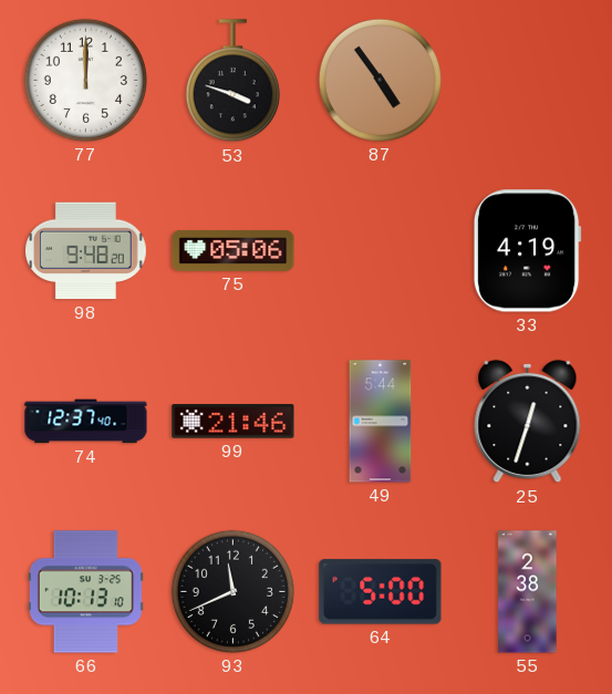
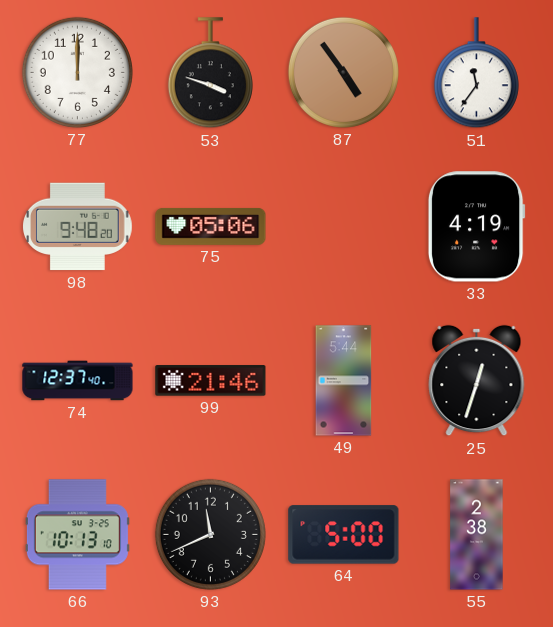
51: none -> 11:36
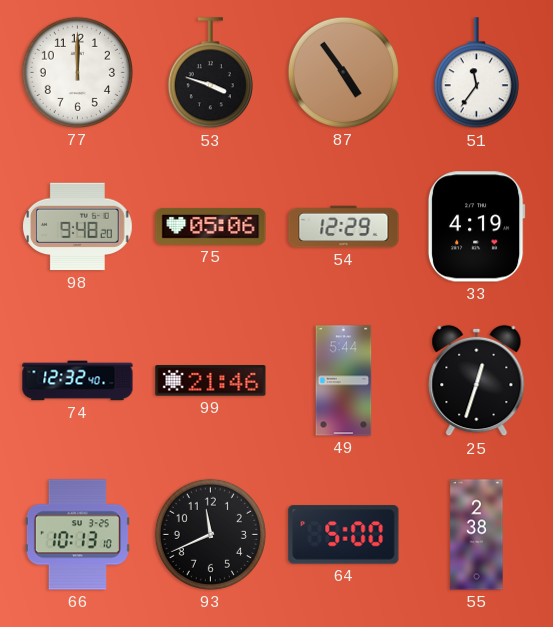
54: none -> 12:29
74: 12:37 -> 12:32
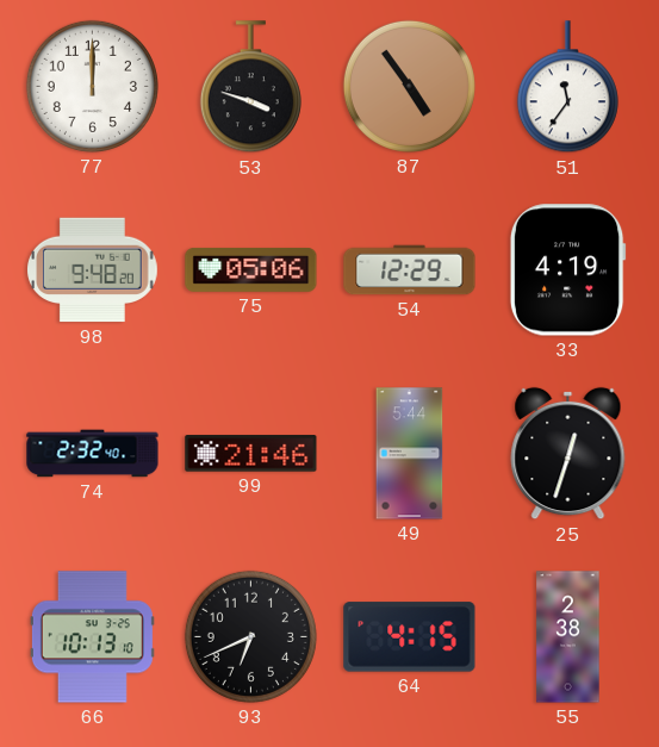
74: 12:32 -> 2:32
93: 11:41 -> 6:41
64: 5:00 -> 4:15
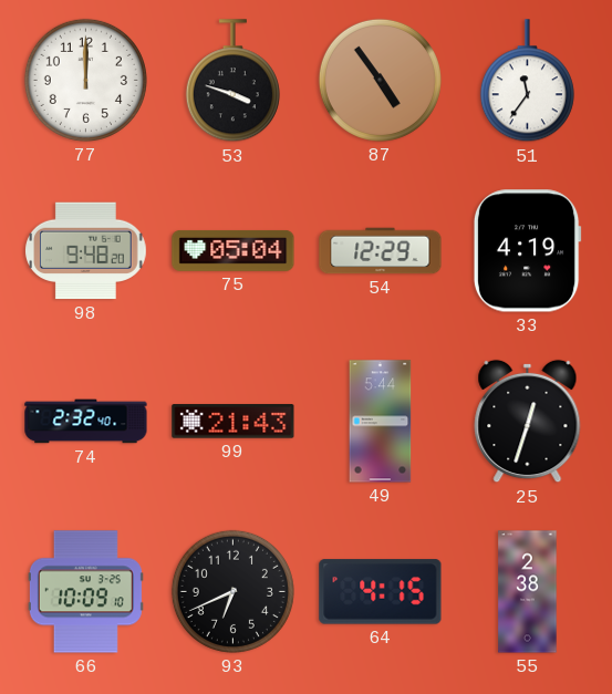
75: 05:06 -> 05:04
99: 21:46 -> 21:43
66: 10:13 -> 10:09
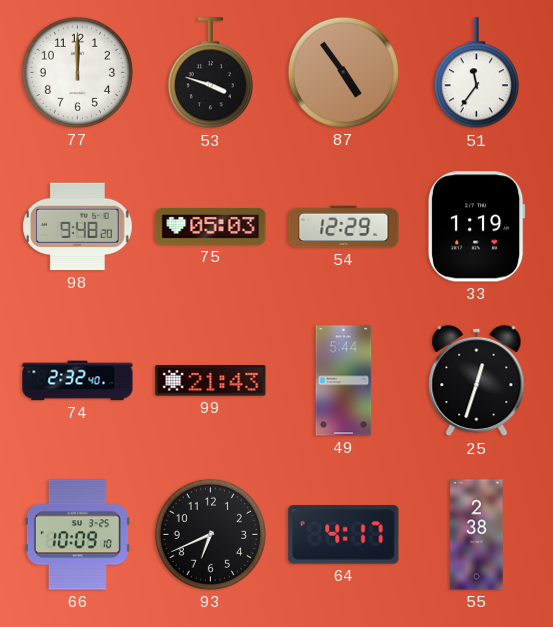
75: 05:04 -> 05:03
33: 4:19 -> 1:19
64: 4:15 -> 4:17
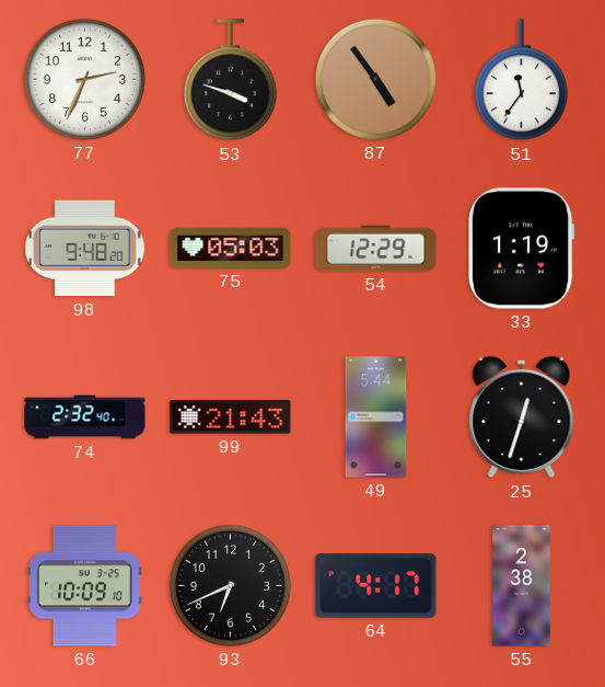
77: 12:00 -> 2:34
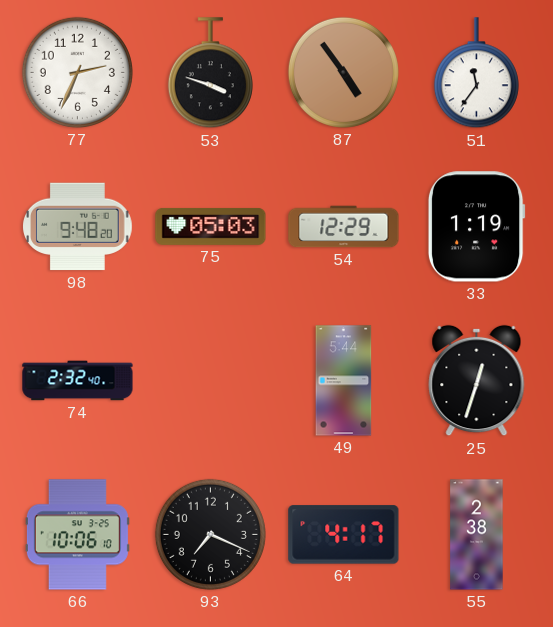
99: 21:43 -> none
66: 10:09 -> 10:06
93: 6:41 -> 7:19
